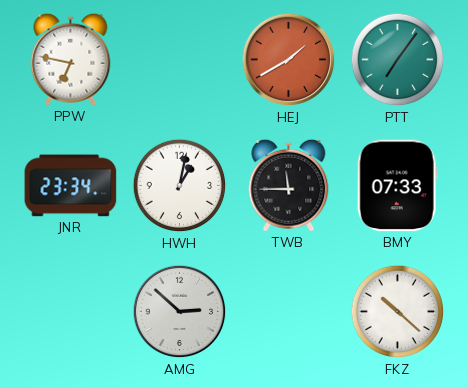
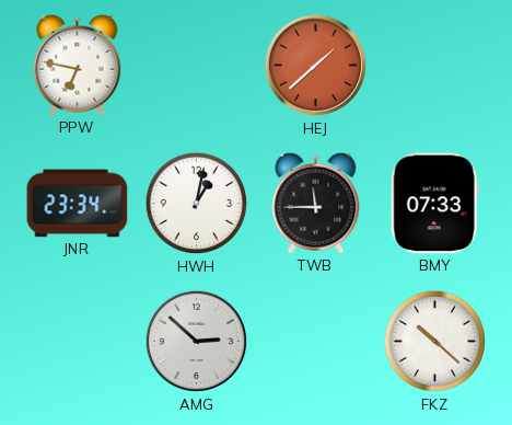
HEJ: 1:40 -> 1:38
PTT: 7:06 -> none
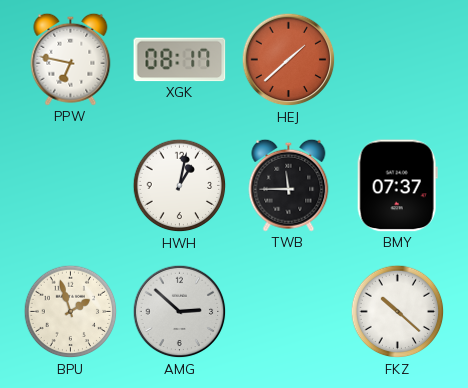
XGK: none -> 08:17
JNR: 23:34 -> none
BMY: 07:33 -> 07:37
BPU: none -> 1:57
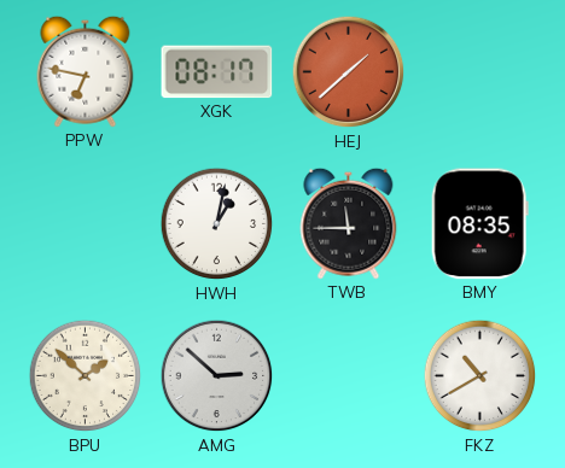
BMY: 07:37 -> 08:35
BPU: 1:57 -> 1:52
FKZ: 10:22 -> 10:40
